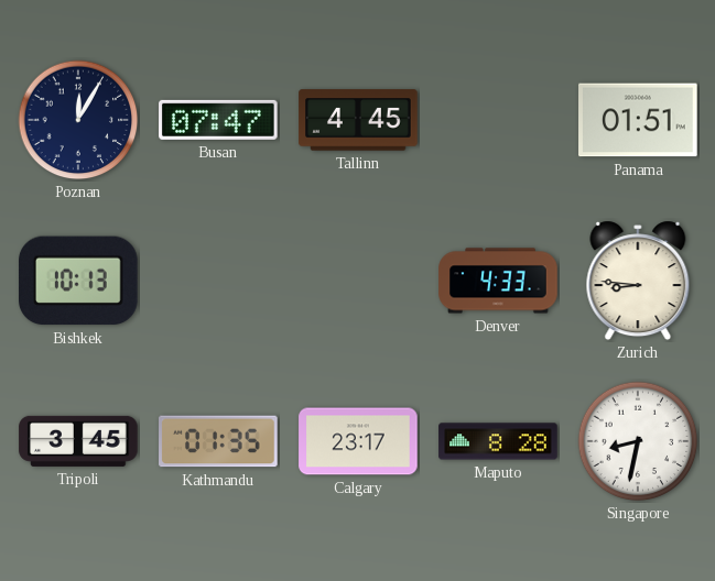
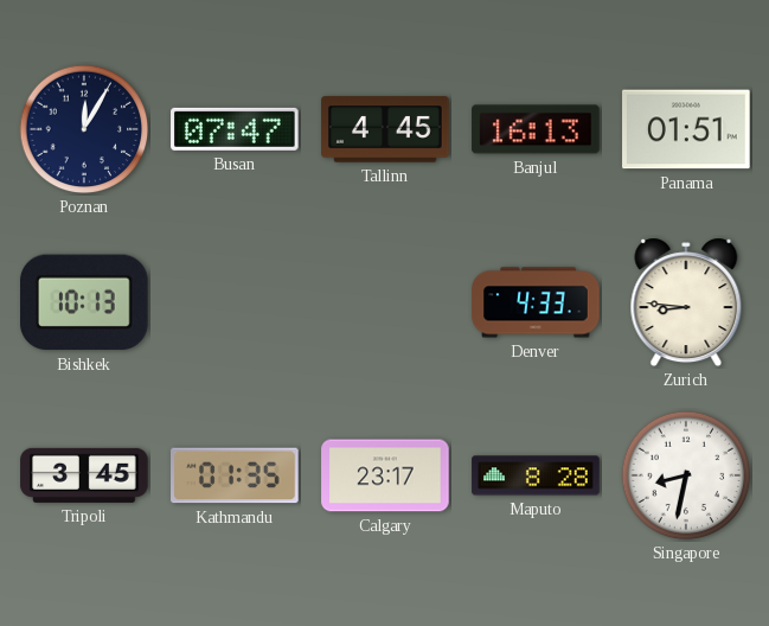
Banjul: none -> 16:13
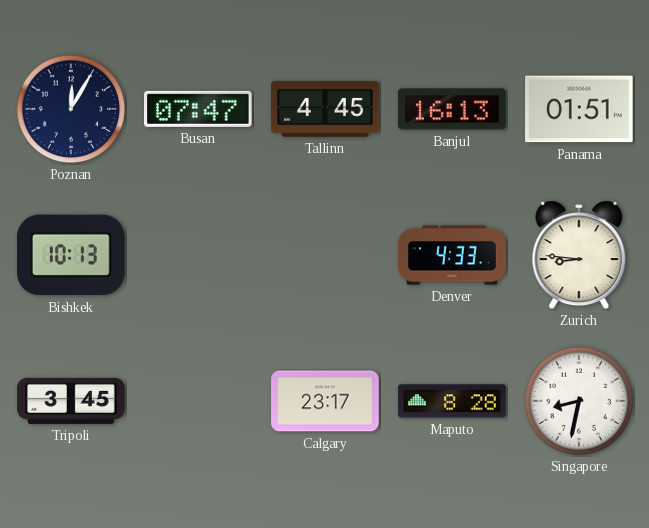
Kathmandu: 01:35 -> none
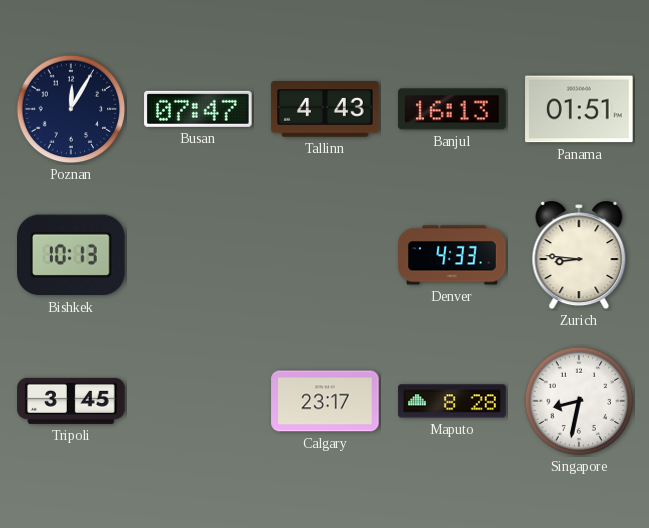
Tallinn: 4:45 -> 4:43
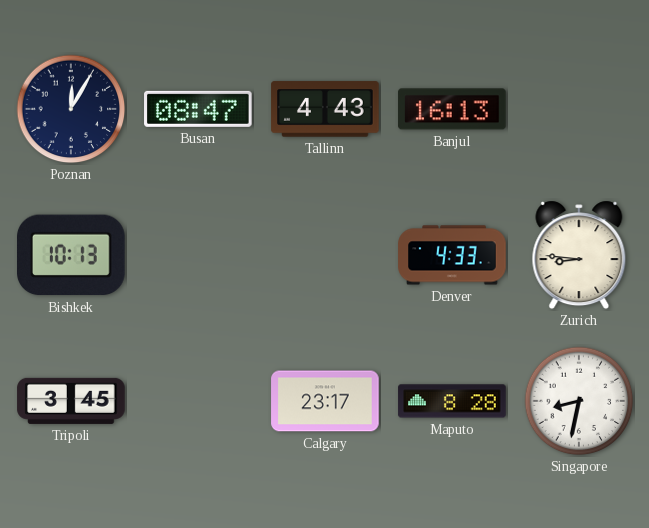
Busan: 07:47 -> 08:47
Panama: 01:51 -> none
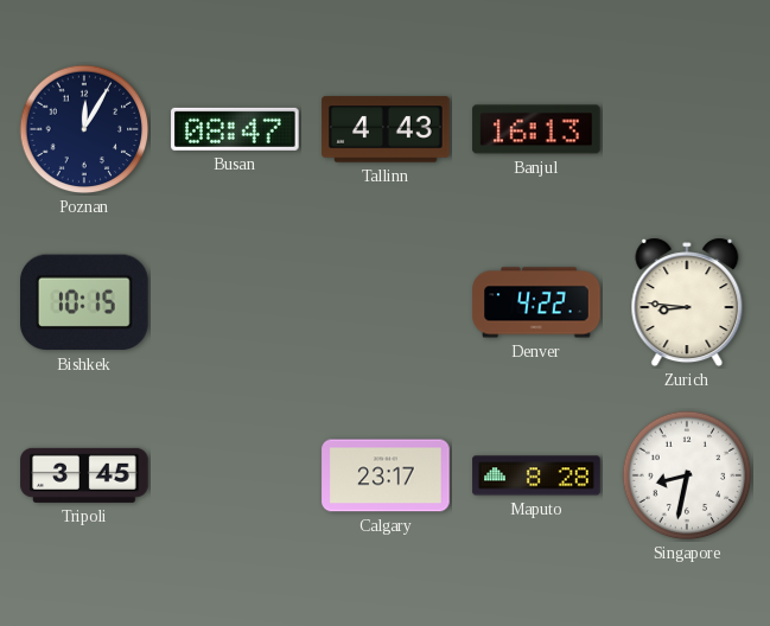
Bishkek: 10:13 -> 10:15
Denver: 4:33 -> 4:22
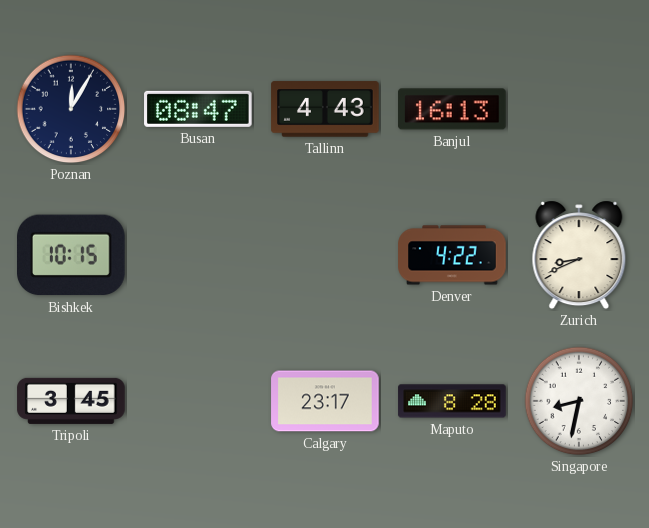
Zurich: 8:46 -> 8:41
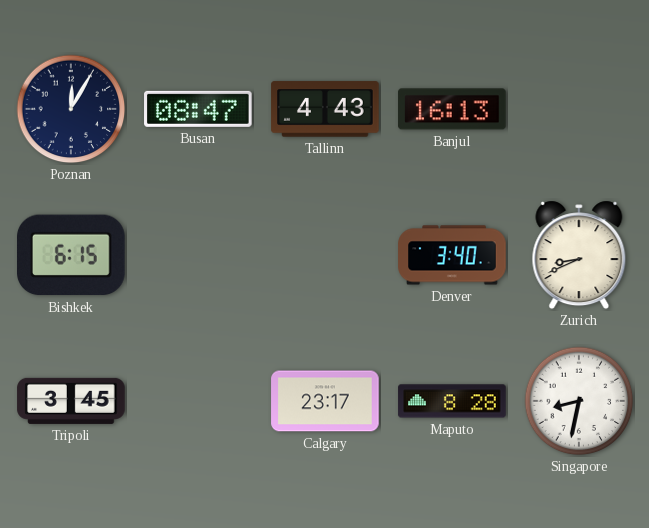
Bishkek: 10:15 -> 6:15
Denver: 4:22 -> 3:40
